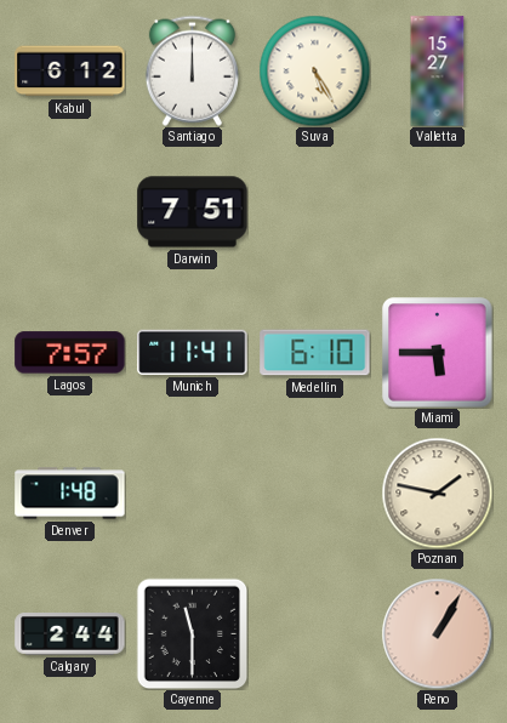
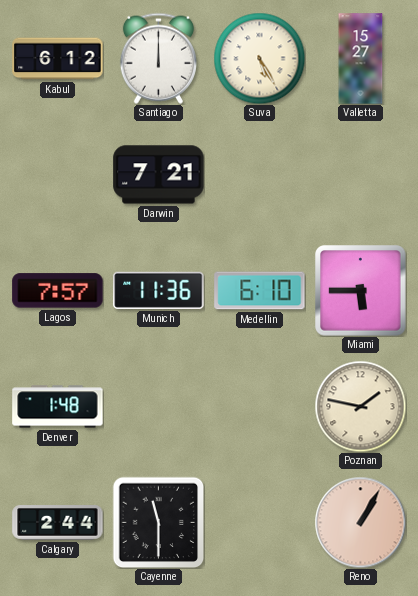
Darwin: 7:51 -> 7:21
Munich: 11:41 -> 11:36
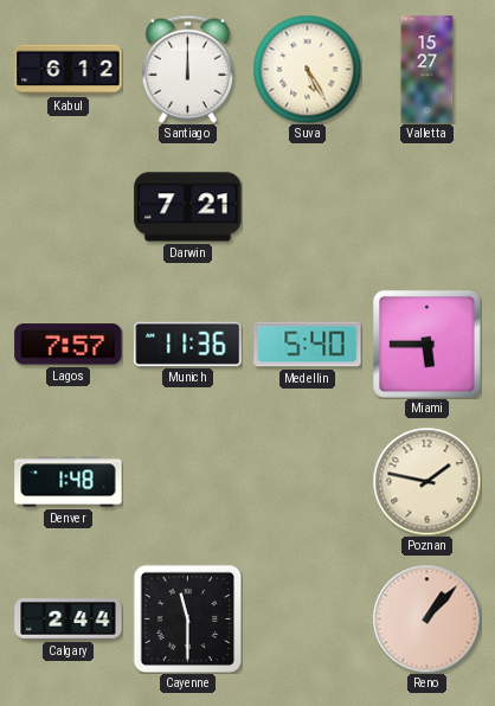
Medellin: 6:10 -> 5:40
Reno: 1:05 -> 1:07
